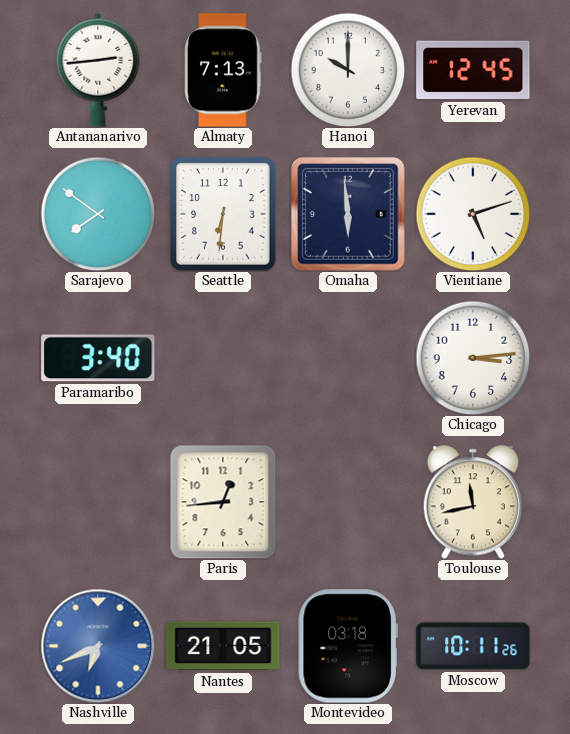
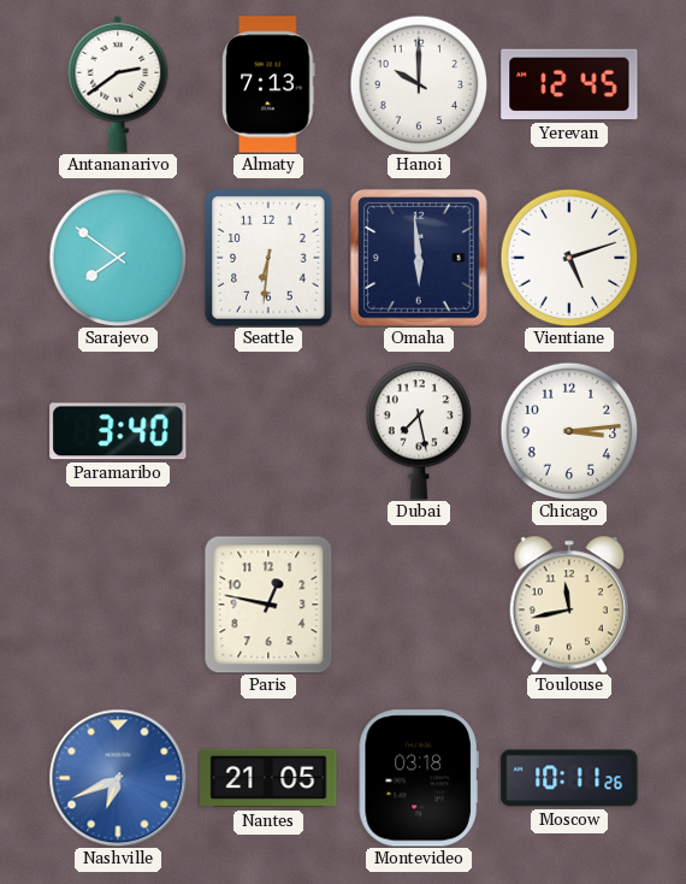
Antananarivo: 2:44 -> 2:39
Dubai: none -> 7:28
Paris: 12:44 -> 12:47
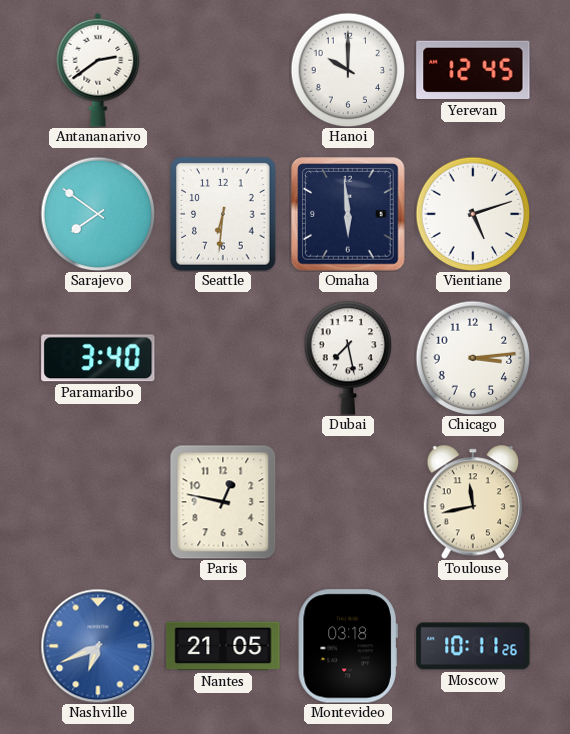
Almaty: 7:13 -> none
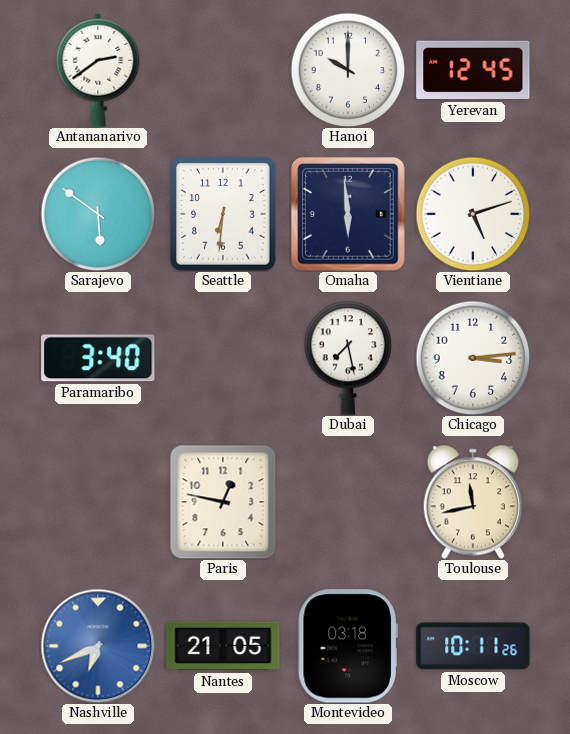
Sarajevo: 7:51 -> 5:51
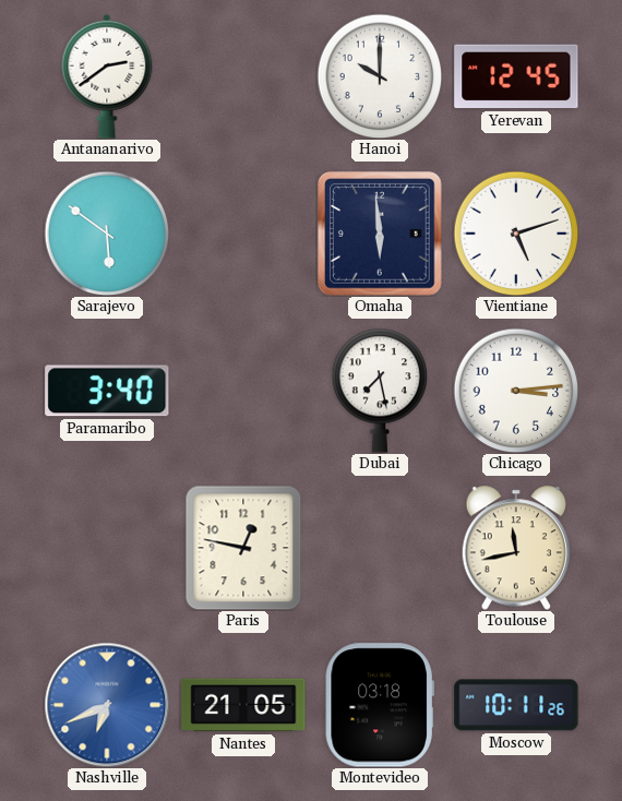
Seattle: 6:31 -> none
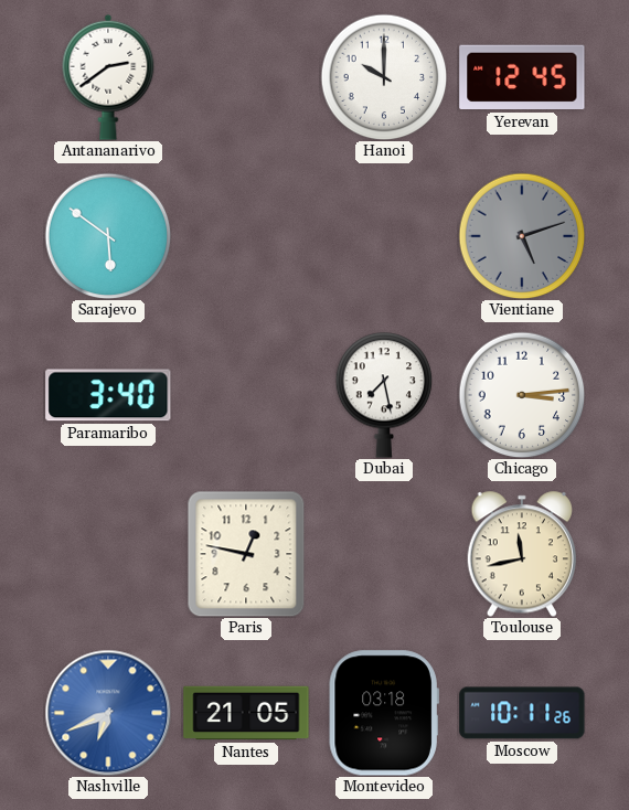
Omaha: 5:59 -> none
Vientiane dial: white -> grey
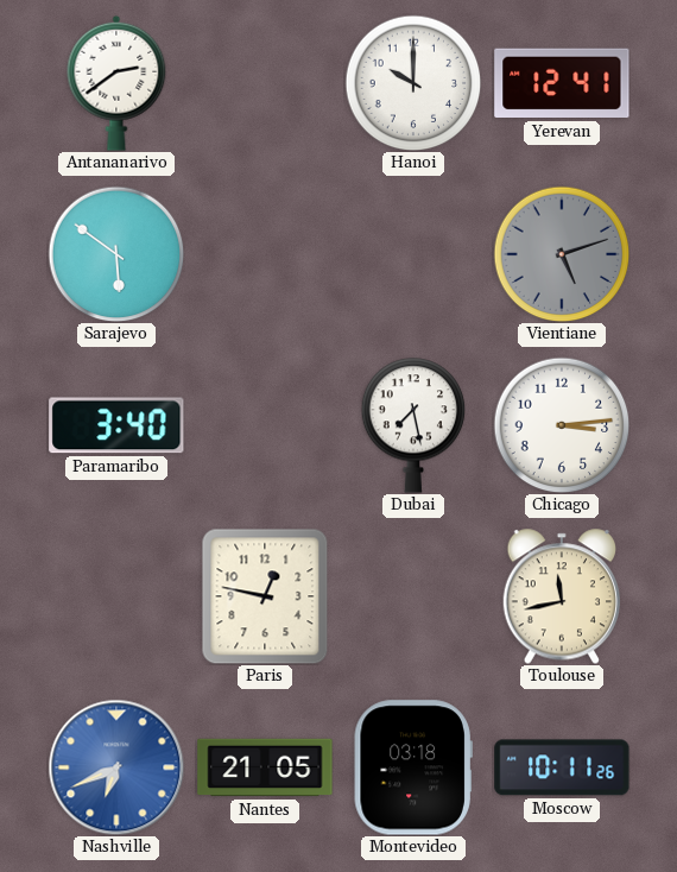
Yerevan: 12:45 -> 12:41
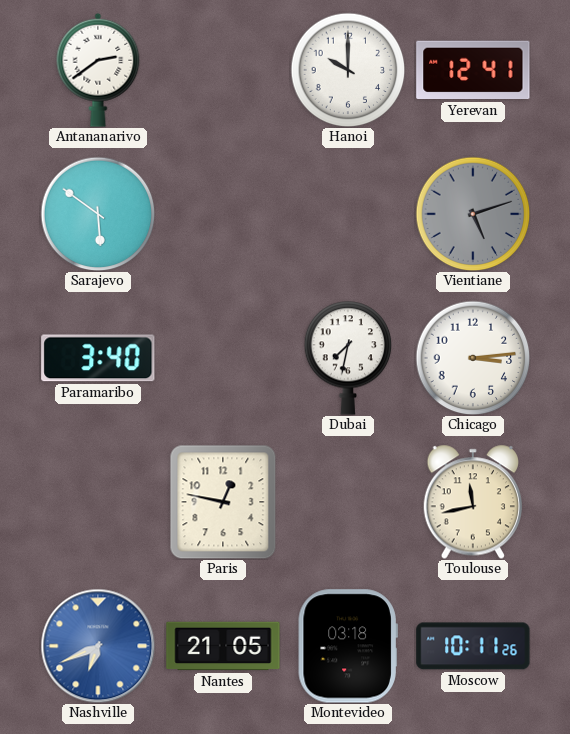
Dubai: 7:28 -> 7:32
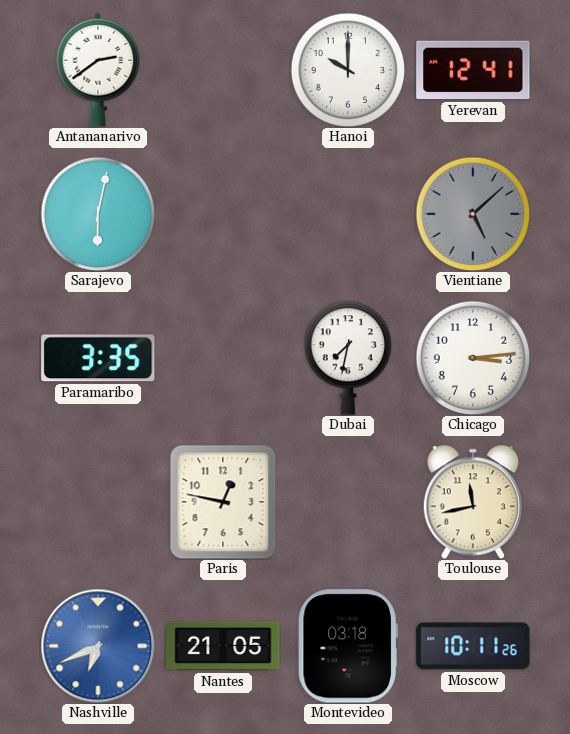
Sarajevo: 5:51 -> 6:02
Vientiane: 5:12 -> 5:08
Paramaribo: 3:40 -> 3:35
